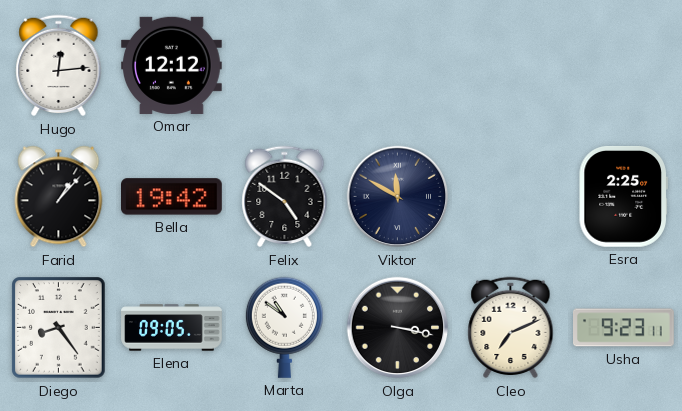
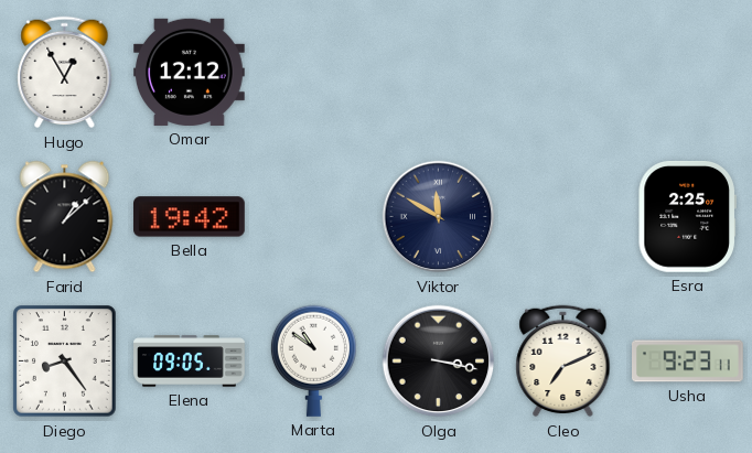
Hugo: 12:14 -> 12:55
Farid: 1:07 -> 1:08
Felix: 4:51 -> none
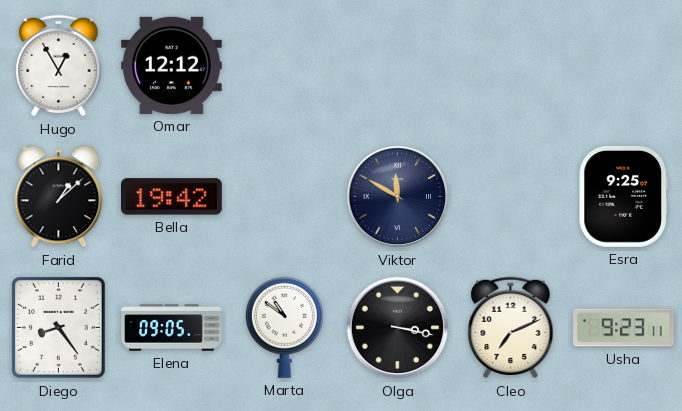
Esra: 2:25 -> 9:25
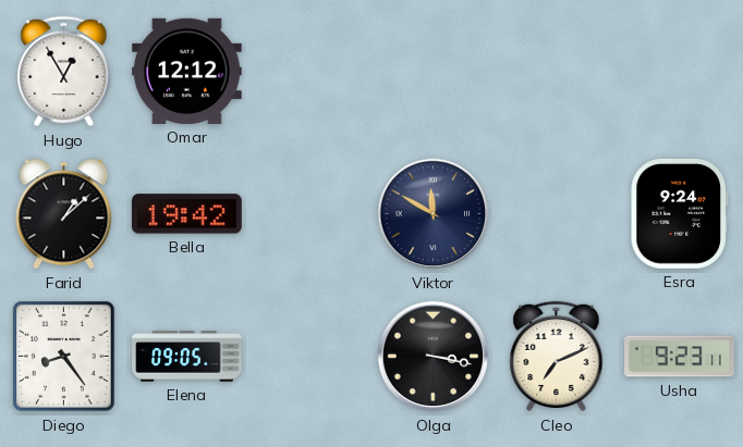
Esra: 9:25 -> 9:24
Marta: 10:51 -> none
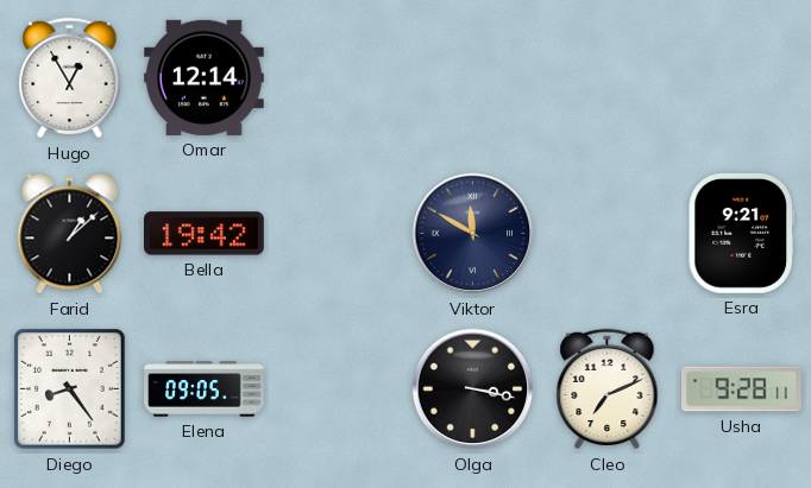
Omar: 12:12 -> 12:14
Esra: 9:24 -> 9:21
Usha: 9:23 -> 9:28
